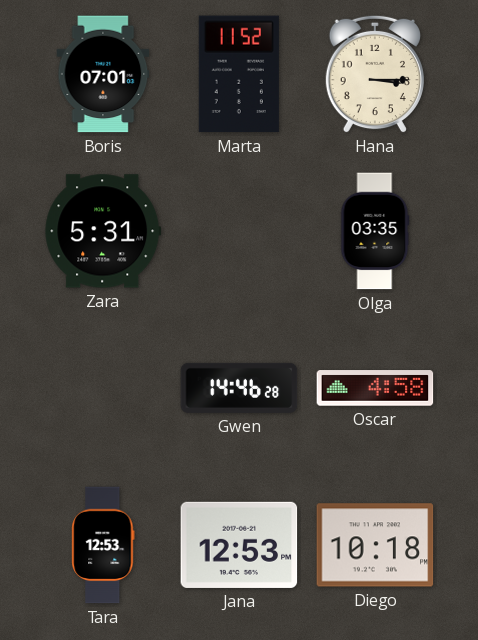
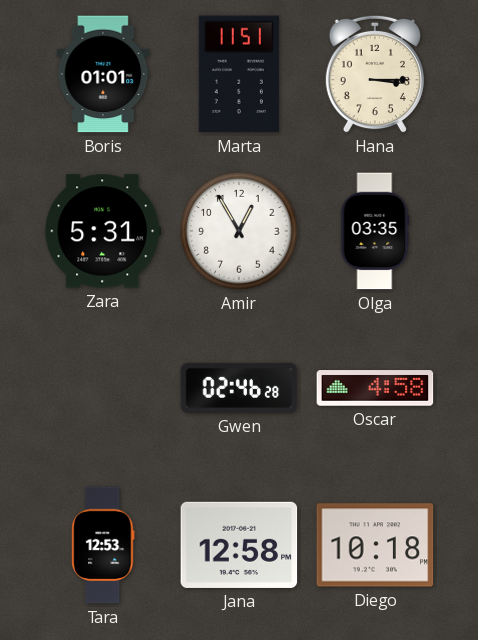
Boris: 07:01 -> 01:01
Marta: 11:52 -> 11:51
Amir: none -> 12:55
Gwen: 14:46 -> 02:46
Jana: 12:53 -> 12:58
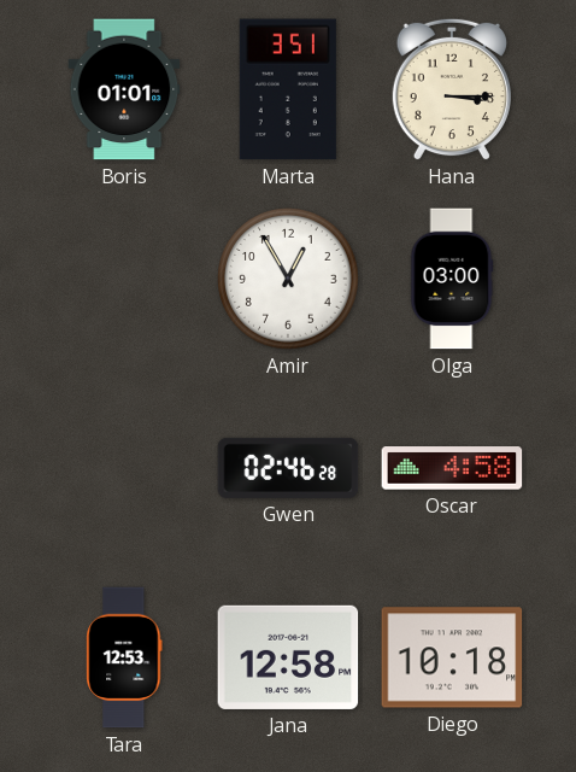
Marta: 11:51 -> 3:51
Zara: 5:31 -> none
Olga: 03:35 -> 03:00
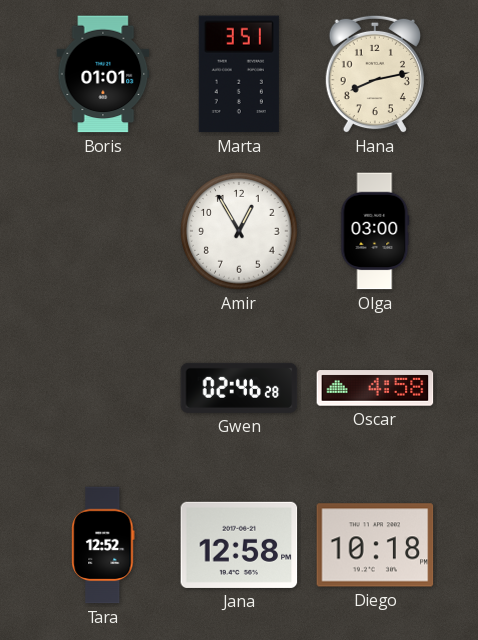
Hana: 3:15 -> 8:13
Tara: 12:53 -> 12:52
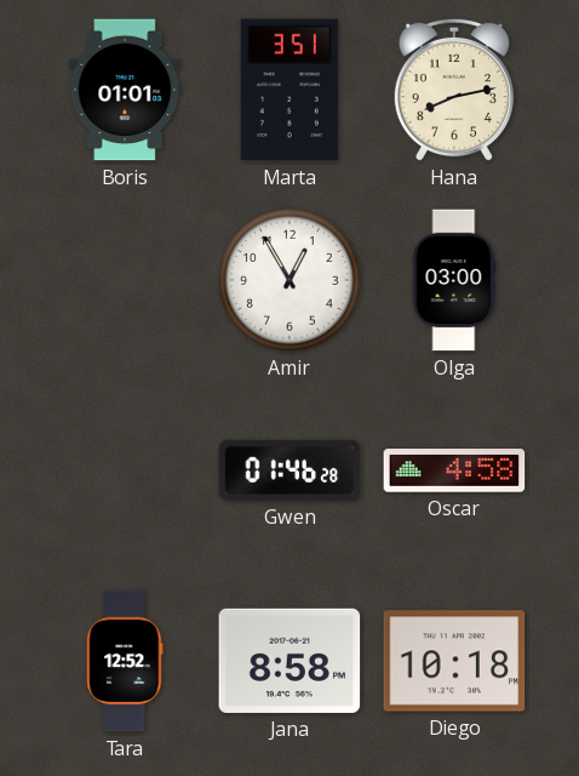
Gwen: 02:46 -> 01:46
Jana: 12:58 -> 8:58
